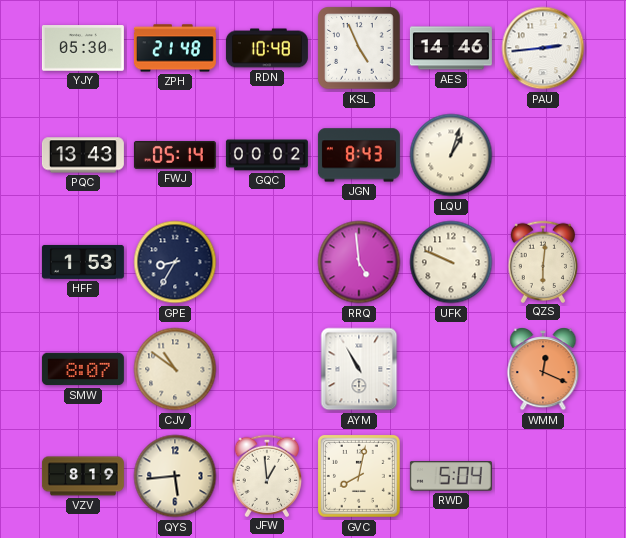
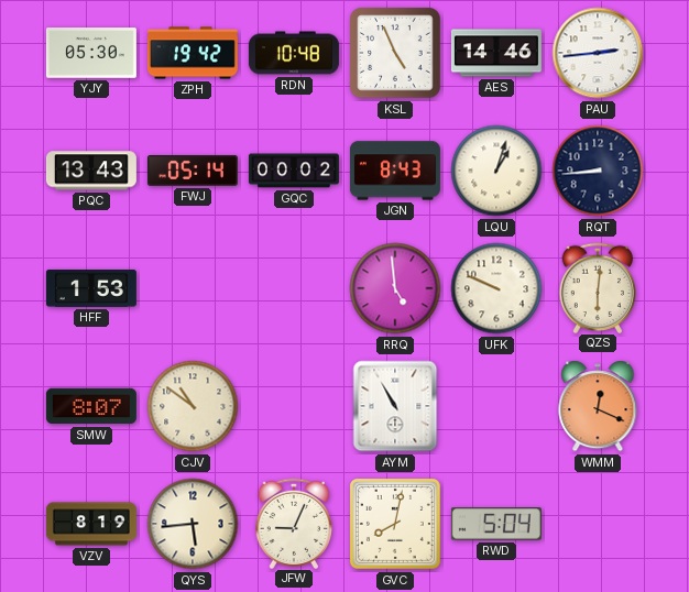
ZPH: 21:48 -> 19:42
RQT: none -> 8:44
GPE: 8:35 -> none
JFW: 12:59 -> 9:04
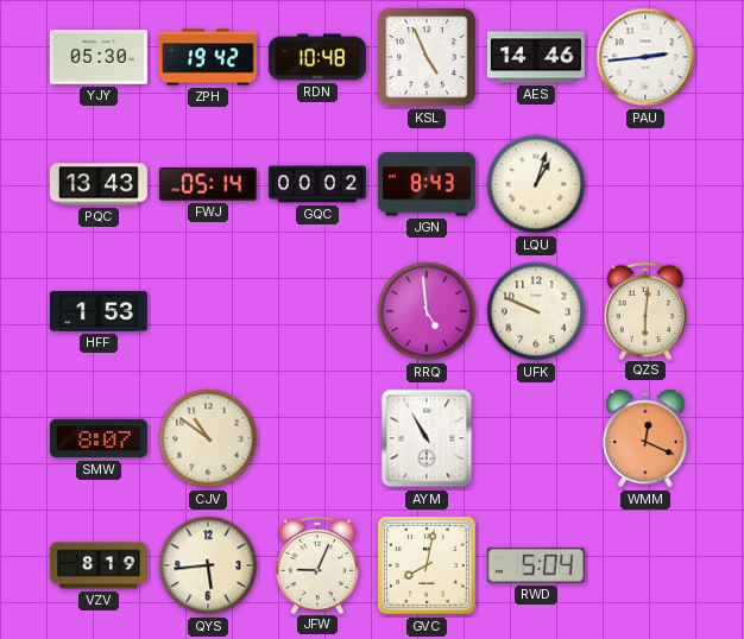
RQT: 8:44 -> none
